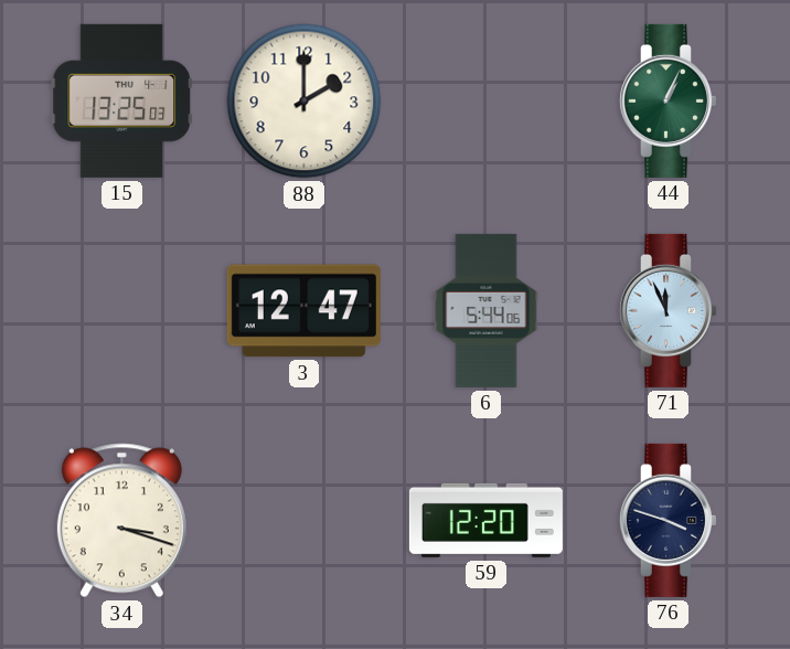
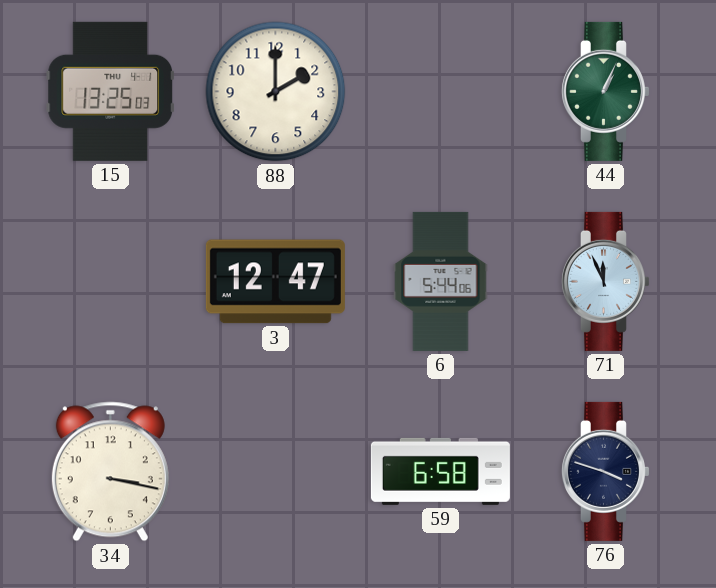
34: 3:18 -> 3:17
59: 12:20 -> 6:58
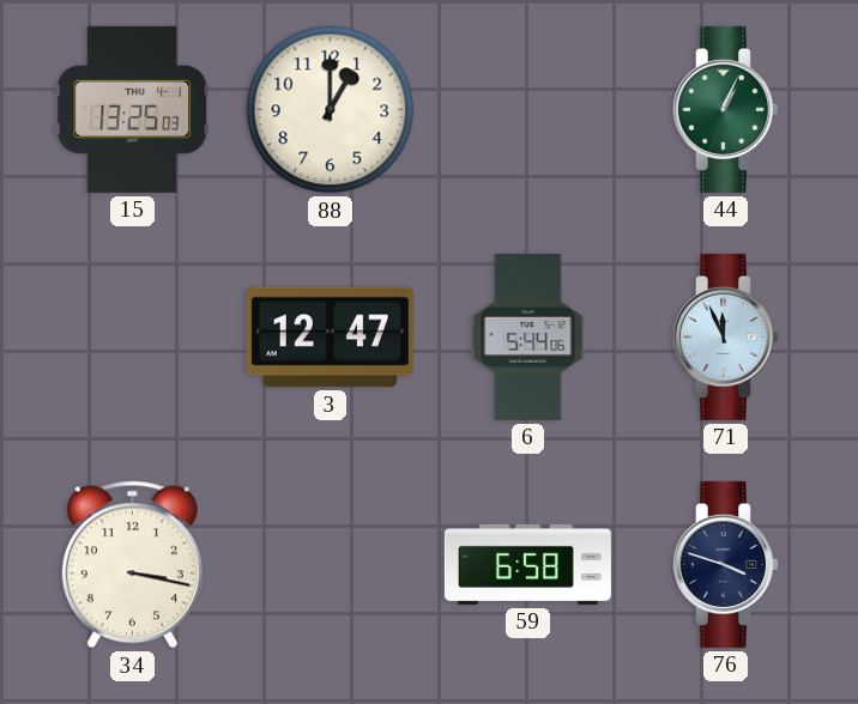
88: 2:00 -> 1:00
